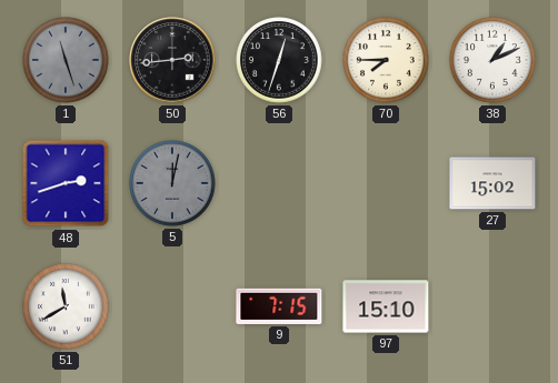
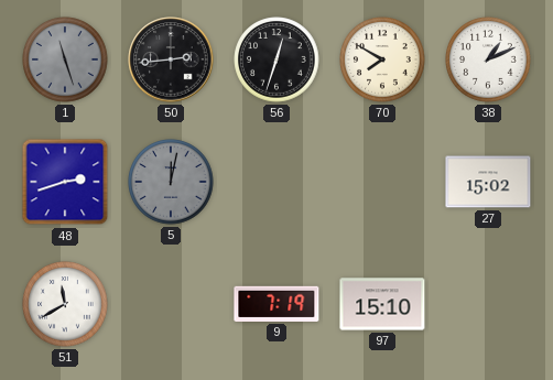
70: 7:45 -> 7:50
9: 7:15 -> 7:19
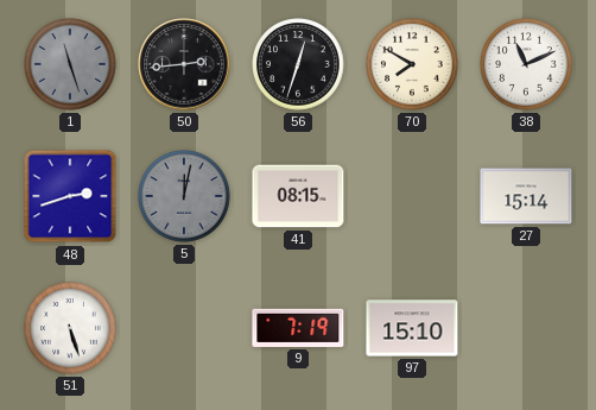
38: 1:11 -> 11:11
41: none -> 08:15
27: 15:02 -> 15:14
51: 11:40 -> 5:27
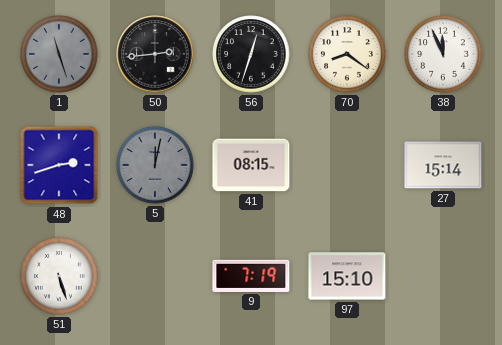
70: 7:50 -> 8:21
38: 11:11 -> 11:56
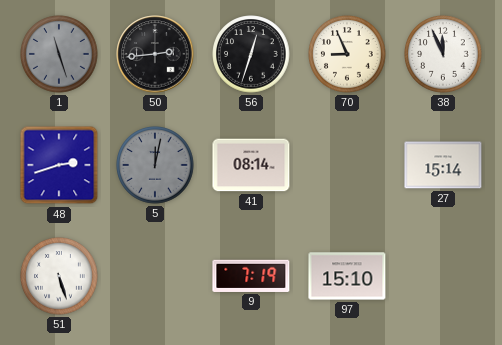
70: 8:21 -> 8:56
41: 08:15 -> 08:14
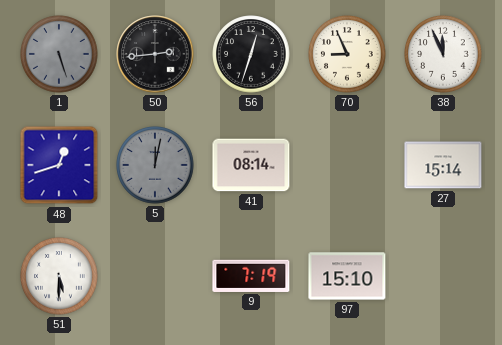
1: 11:27 -> 5:27
48: 2:42 -> 12:42
51: 5:27 -> 5:30
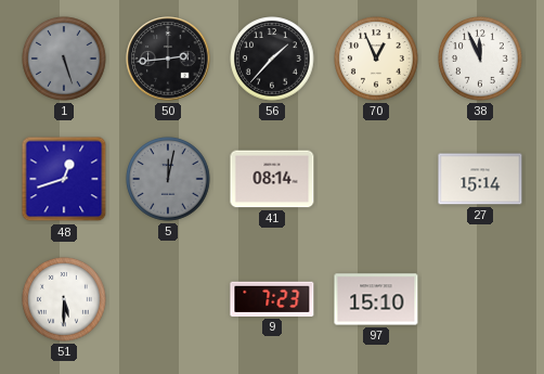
56: 12:33 -> 1:37
70: 8:56 -> 12:56
9: 7:19 -> 7:23
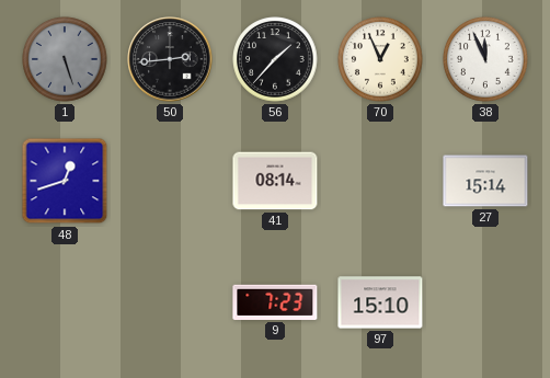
5: 12:02 -> none
51: 5:30 -> none
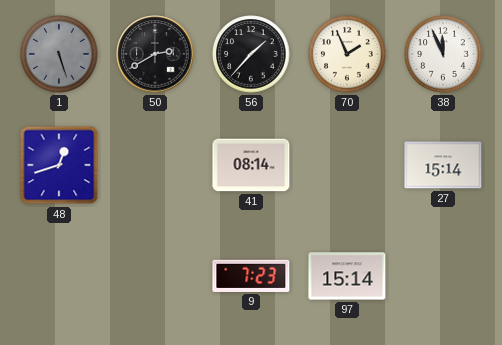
50: 2:44 -> 2:40
70: 12:56 -> 1:56
97: 15:10 -> 15:14
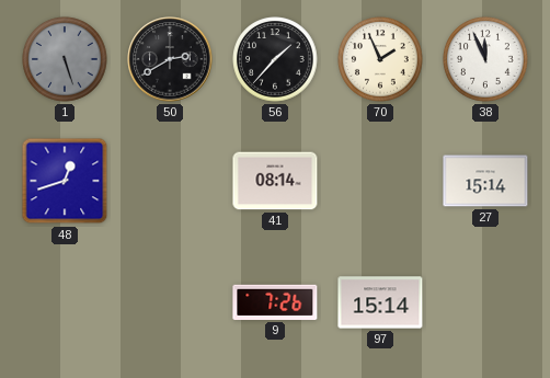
9: 7:23 -> 7:26
